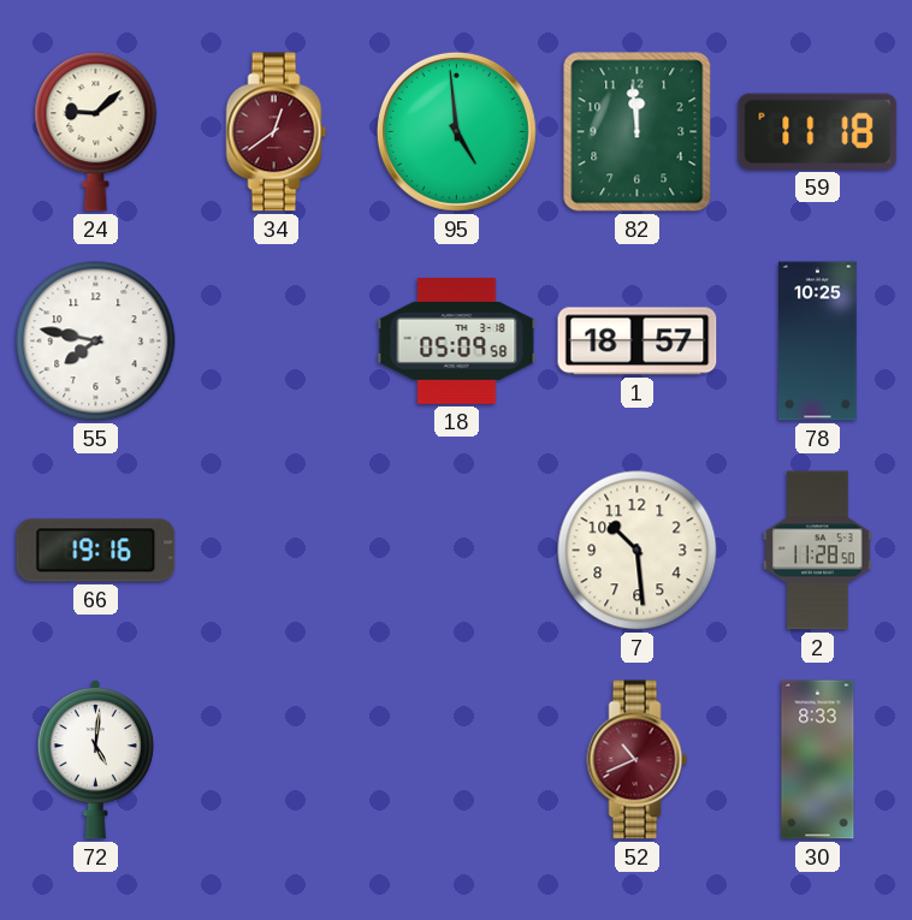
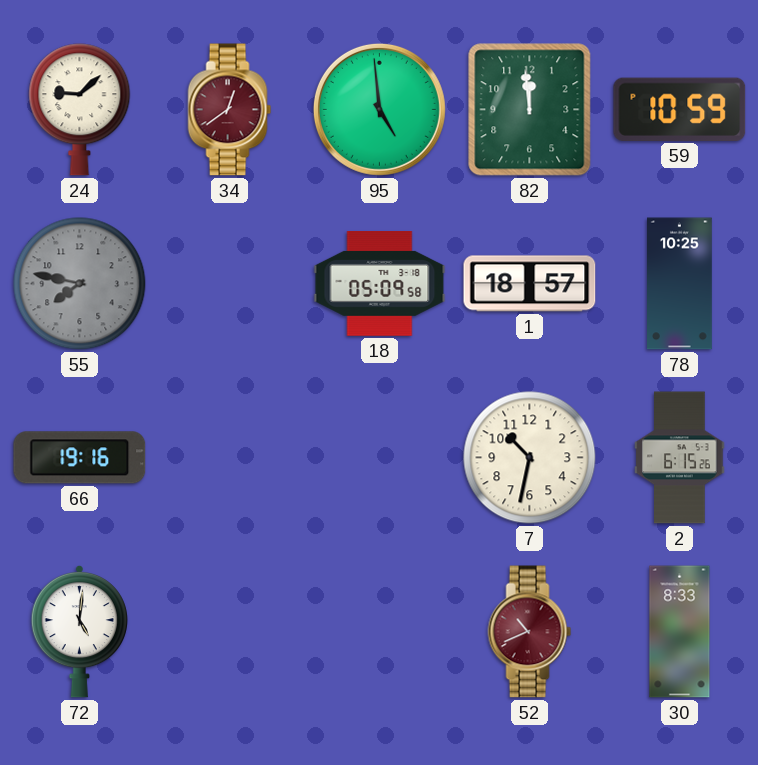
59: 11:18 -> 10:59
55 dial: white -> grey
7: 10:29 -> 10:32
2: 11:28 -> 6:15
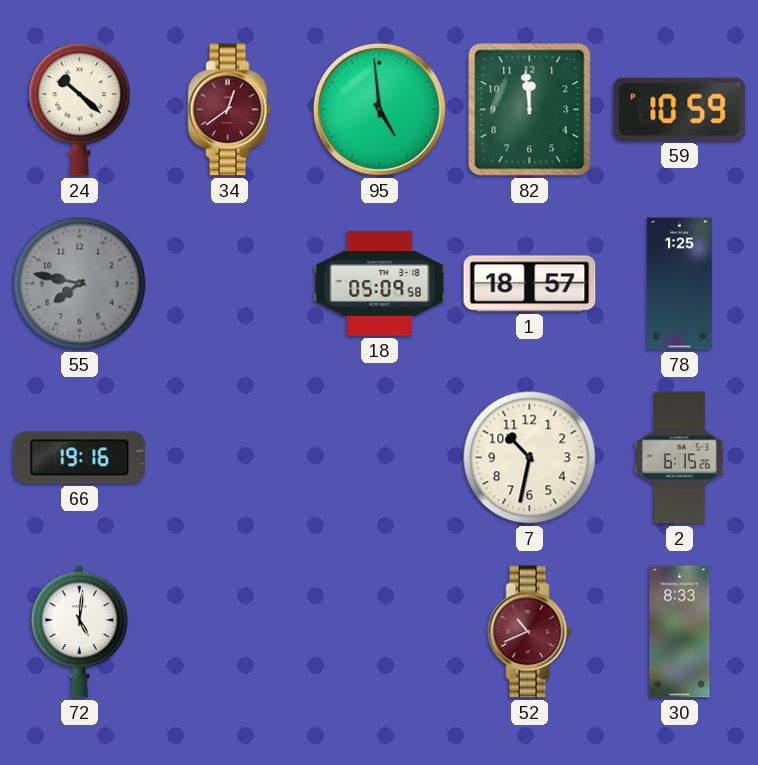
24: 9:08 -> 10:22
78: 10:25 -> 1:25
